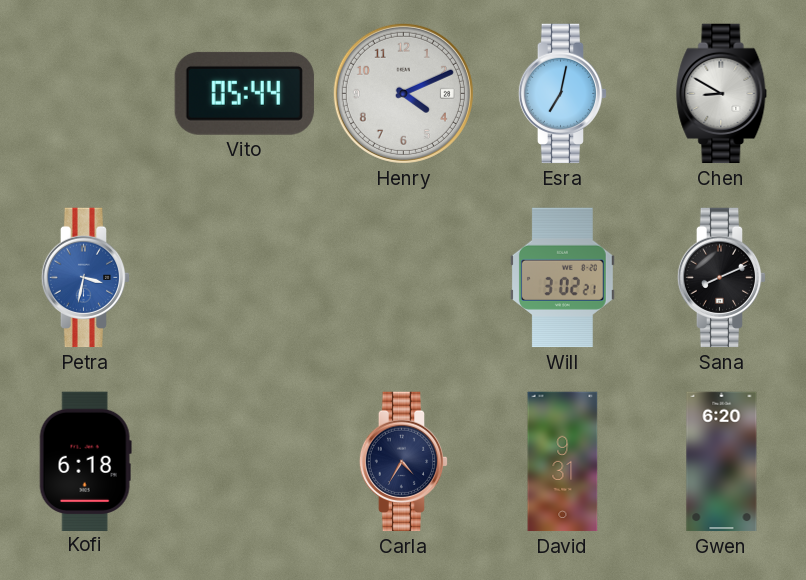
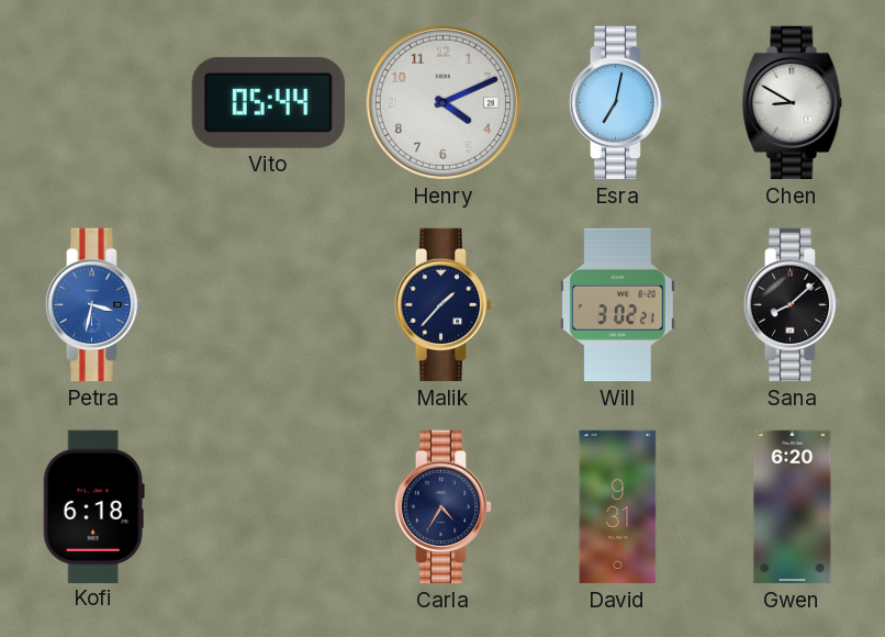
Malik: none -> 1:37
Sana: 8:11 -> 8:08
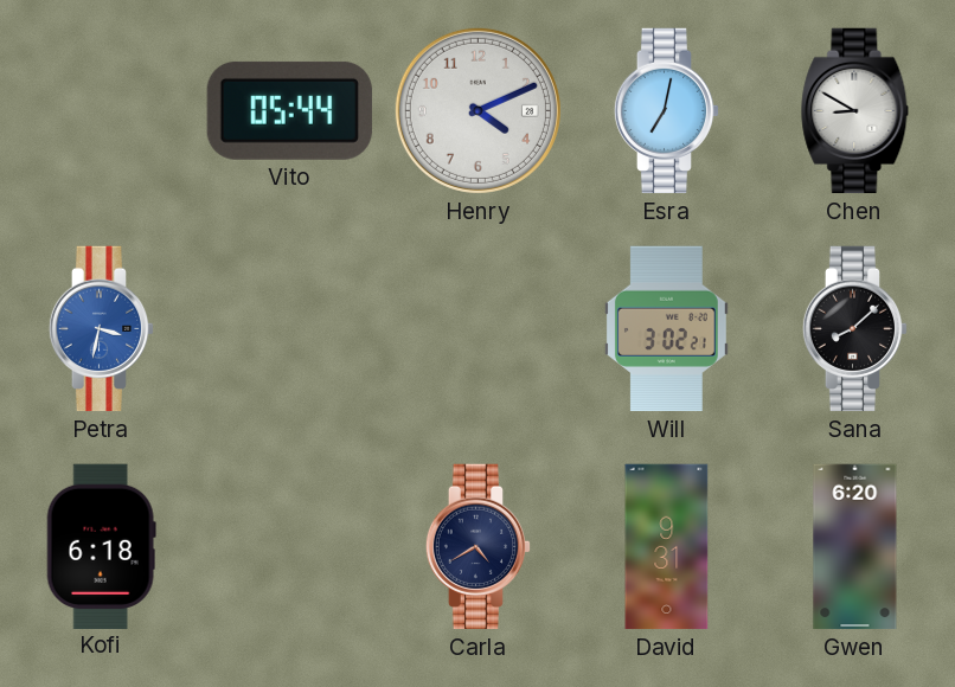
Malik: 1:37 -> none
Carla: 4:35 -> 4:40
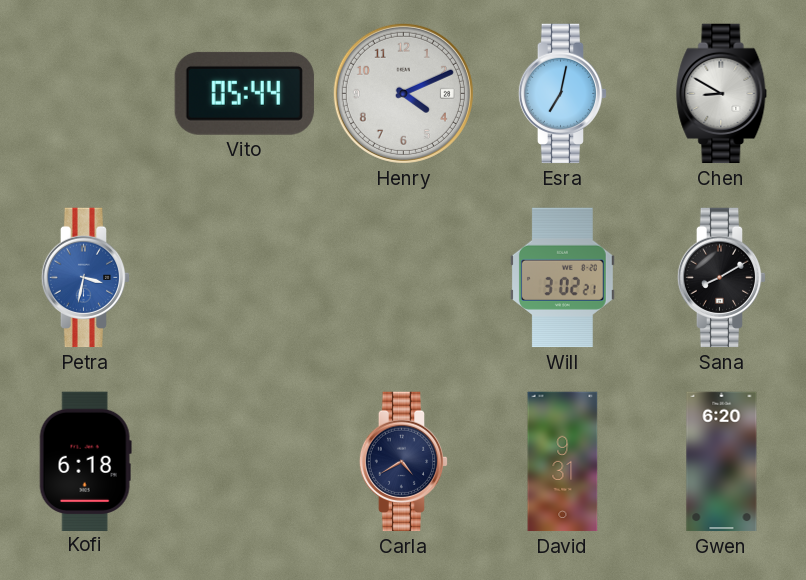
Sana: 8:08 -> 8:10
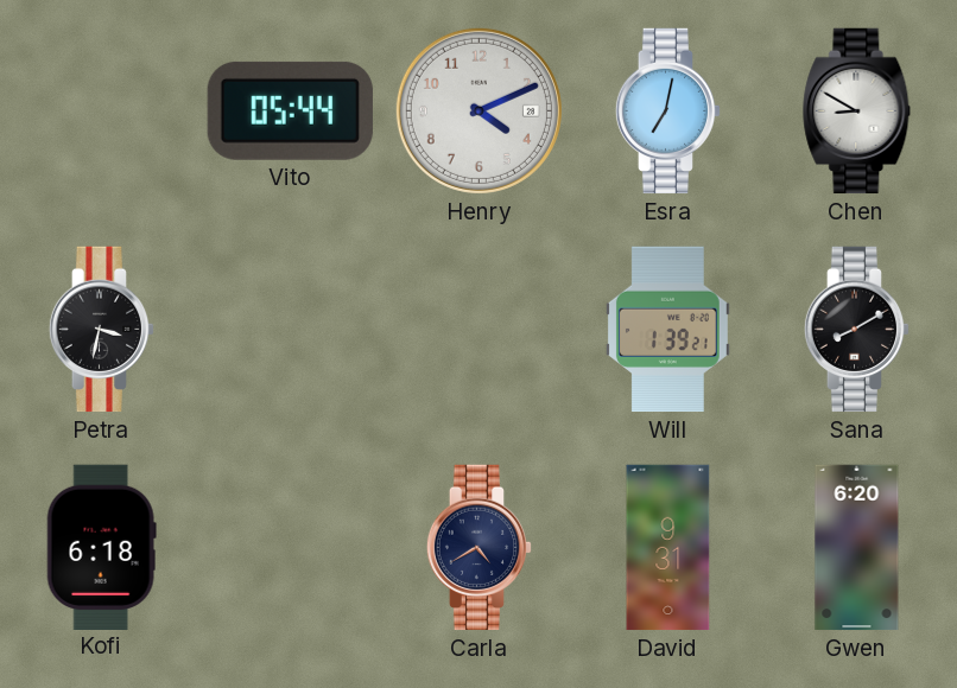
Petra dial: blue -> black
Will: 3:02 -> 1:39
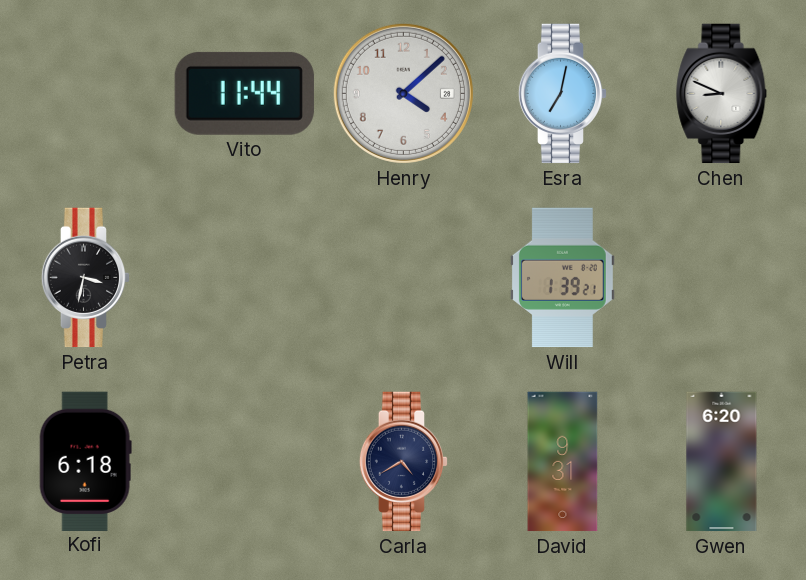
Vito: 05:44 -> 11:44
Henry: 4:11 -> 4:08
Chen: 8:50 -> 8:49
Sana: 8:10 -> none
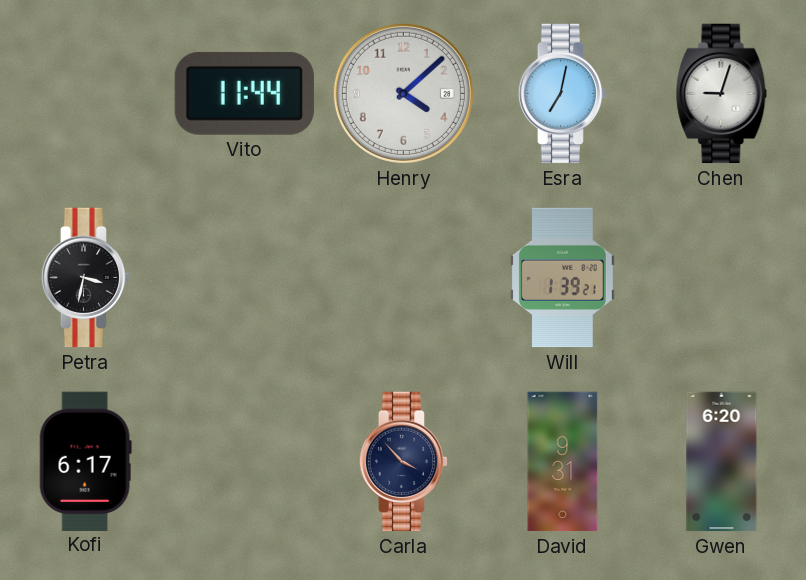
Chen: 8:49 -> 9:03
Kofi: 6:18 -> 6:17
Carla: 4:40 -> 3:53
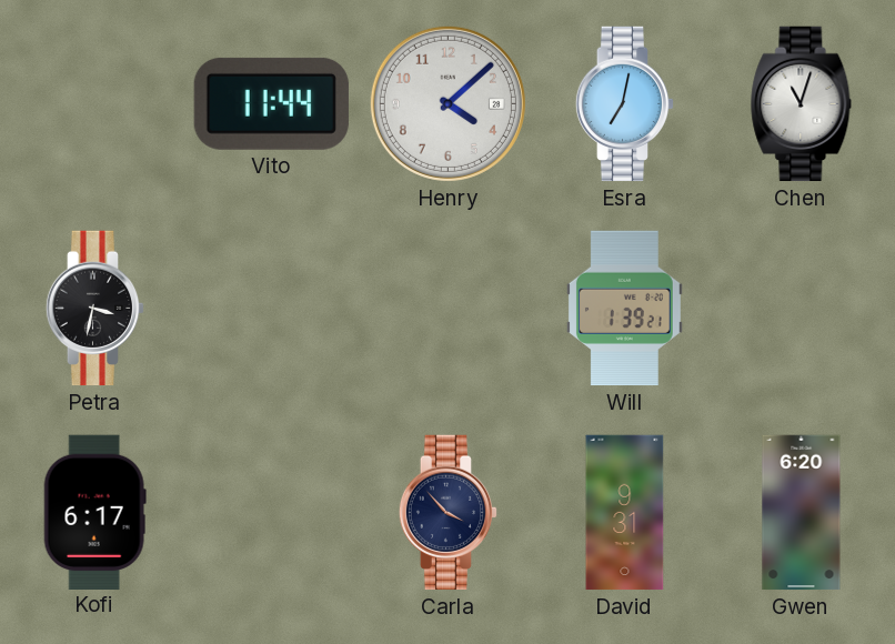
Chen: 9:03 -> 11:03
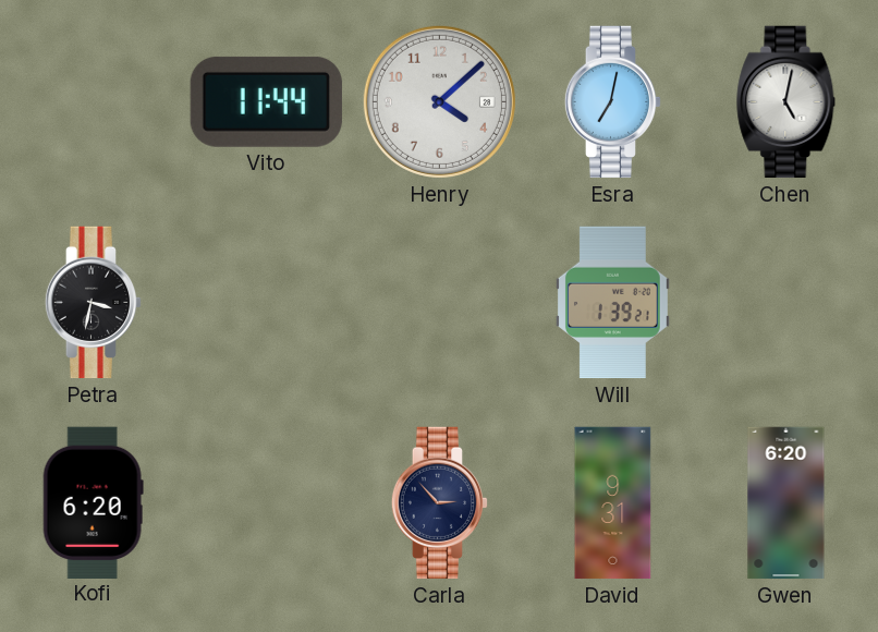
Chen: 11:03 -> 5:02
Kofi: 6:17 -> 6:20
Carla: 3:53 -> 2:53
